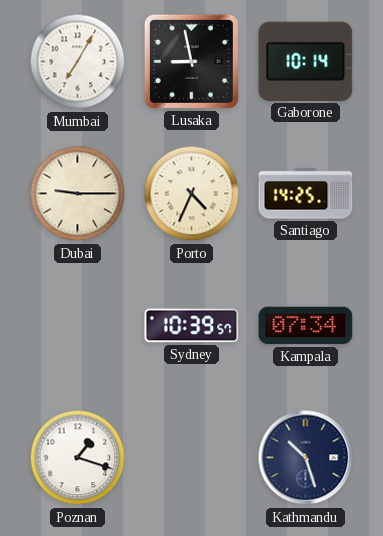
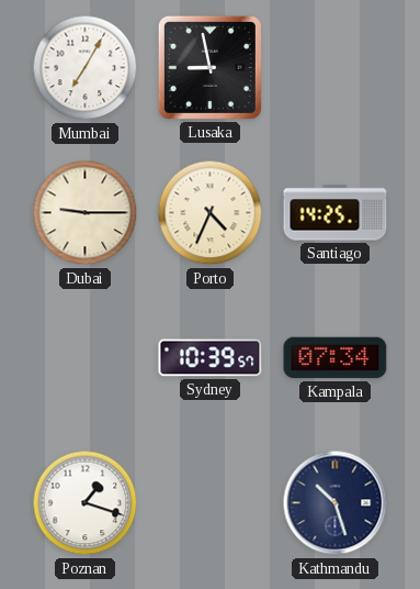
Gaborone: 10:14 -> none
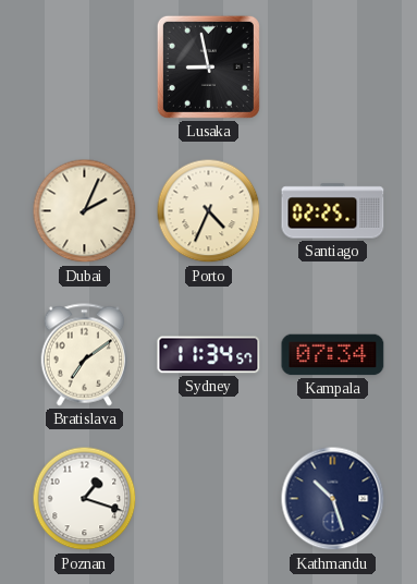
Mumbai: 7:05 -> none
Dubai: 9:15 -> 2:04
Santiago: 14:25 -> 02:25
Bratislava: none -> 7:09
Sydney: 10:39 -> 11:34
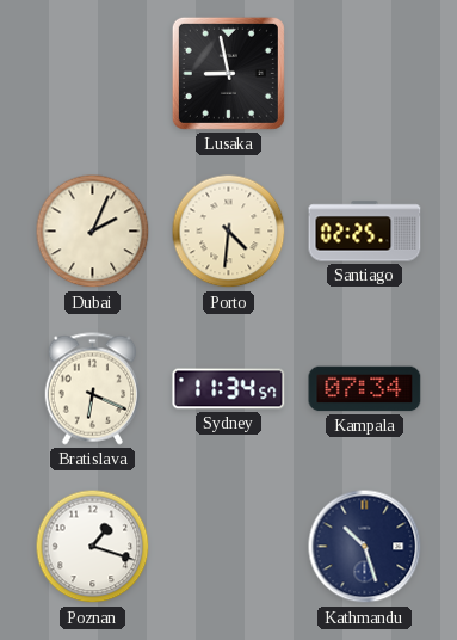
Porto: 4:34 -> 4:31
Bratislava: 7:09 -> 6:19
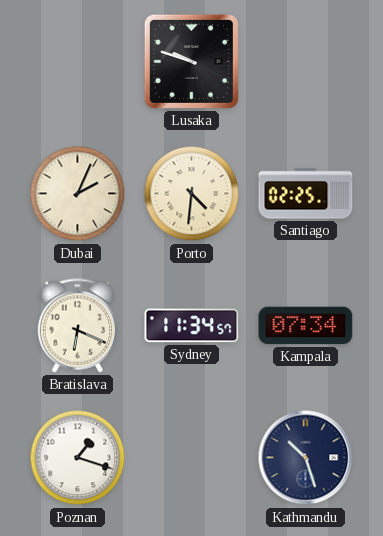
Lusaka: 8:58 -> 9:48
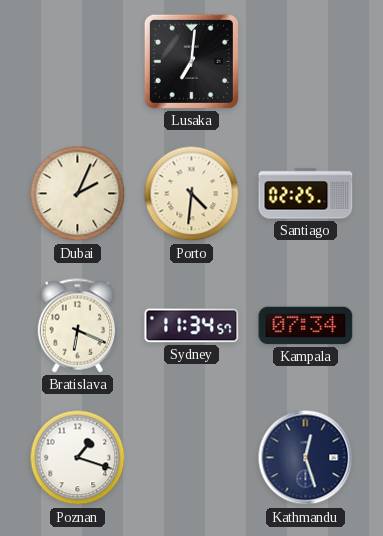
Lusaka: 9:48 -> 7:01
Kathmandu: 10:27 -> 12:27
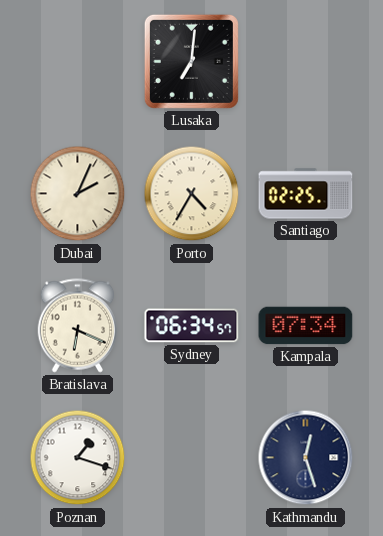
Porto: 4:31 -> 4:35
Sydney: 11:34 -> 06:34
